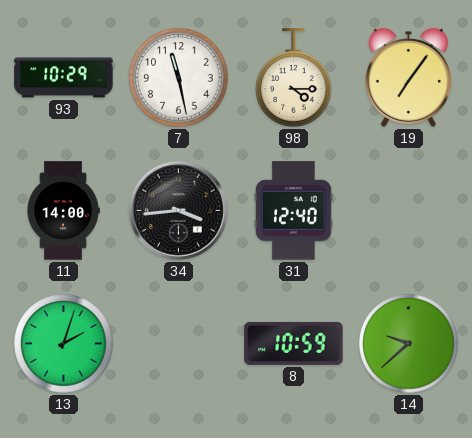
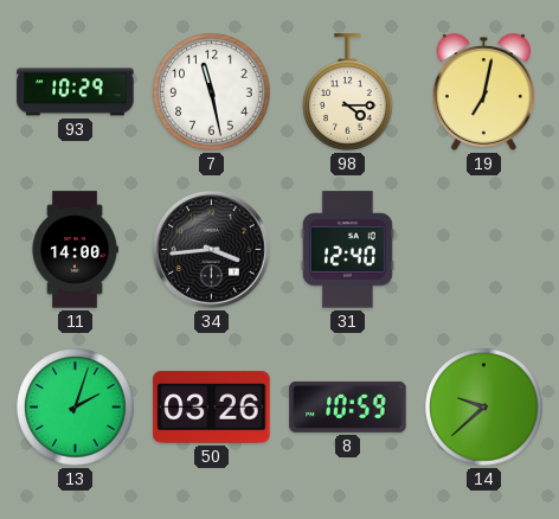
19: 7:06 -> 7:02
50: none -> 03:26
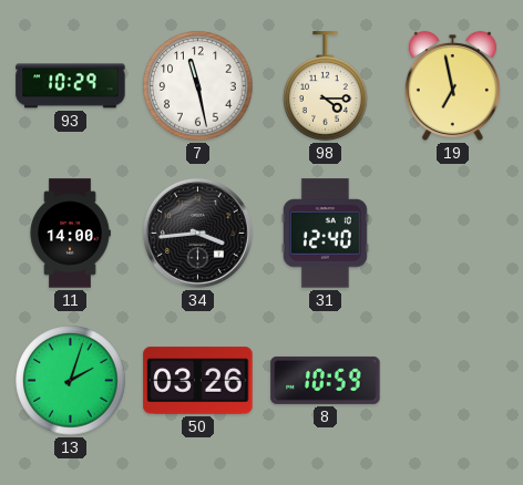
19: 7:02 -> 6:58
14: 9:38 -> none
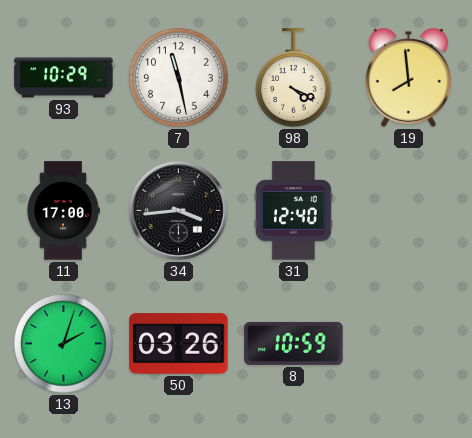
98: 4:15 -> 4:19
19: 6:58 -> 7:59
11: 14:00 -> 17:00
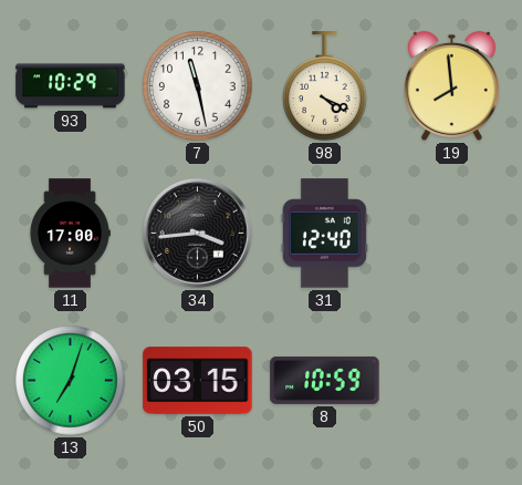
13: 2:03 -> 7:03
50: 03:26 -> 03:15
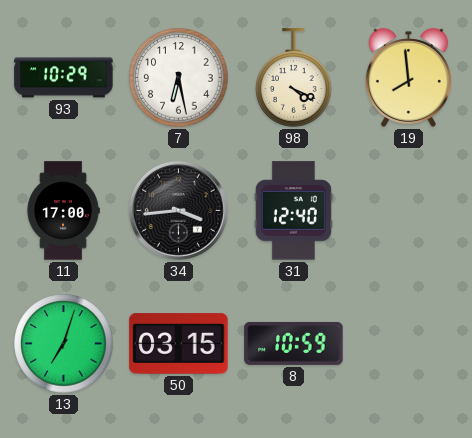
7: 11:28 -> 6:28
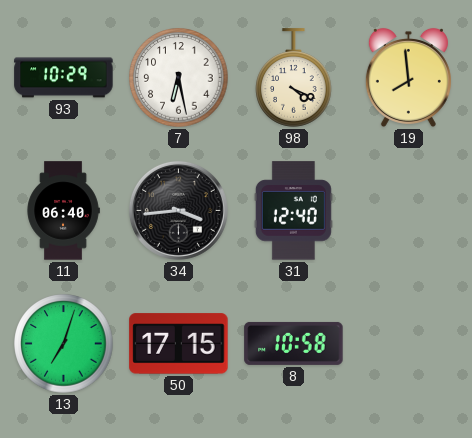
11: 17:00 -> 06:40
50: 03:15 -> 17:15
8: 10:59 -> 10:58
